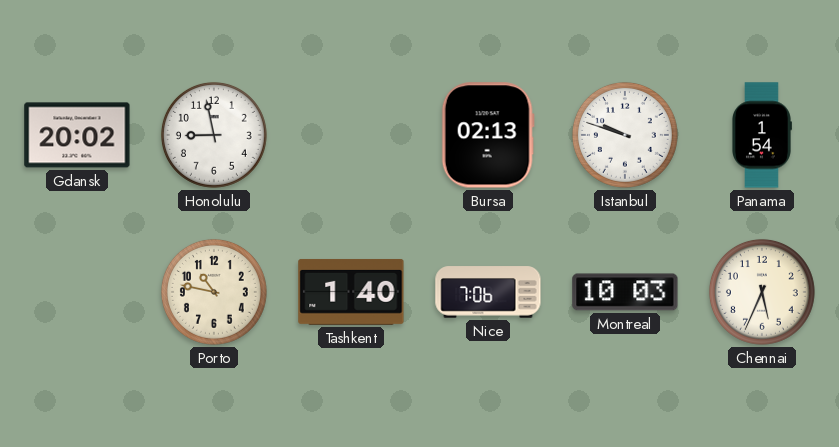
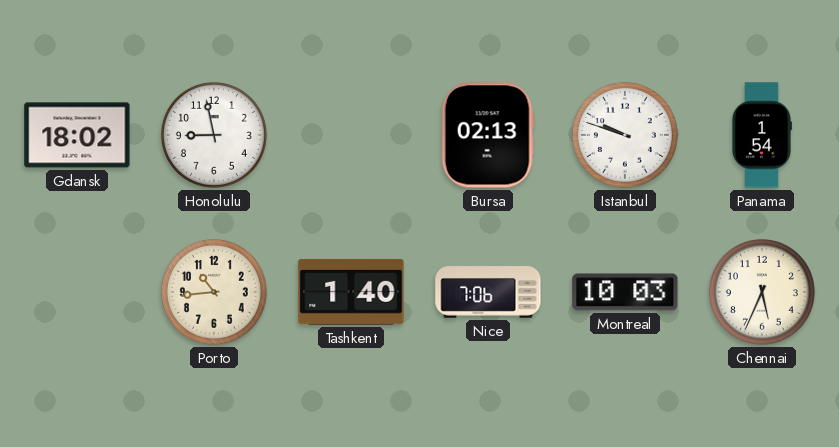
Gdansk: 20:02 -> 18:02
Porto: 10:47 -> 10:44
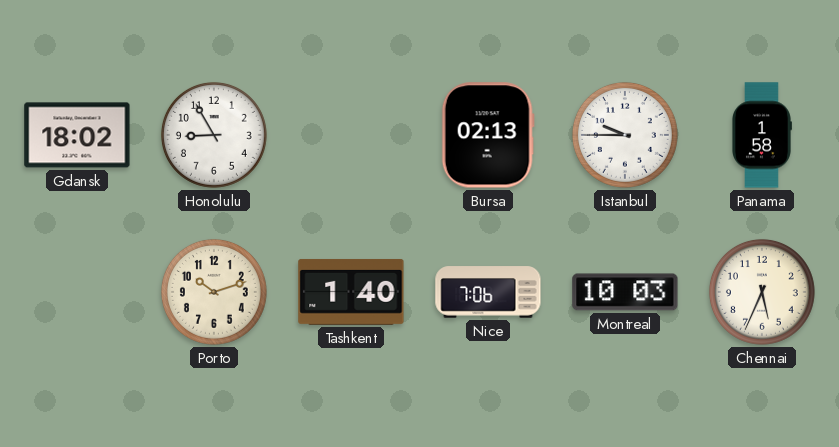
Honolulu: 8:58 -> 8:55
Istanbul: 9:48 -> 9:45
Panama: 1:54 -> 1:58
Porto: 10:44 -> 10:12
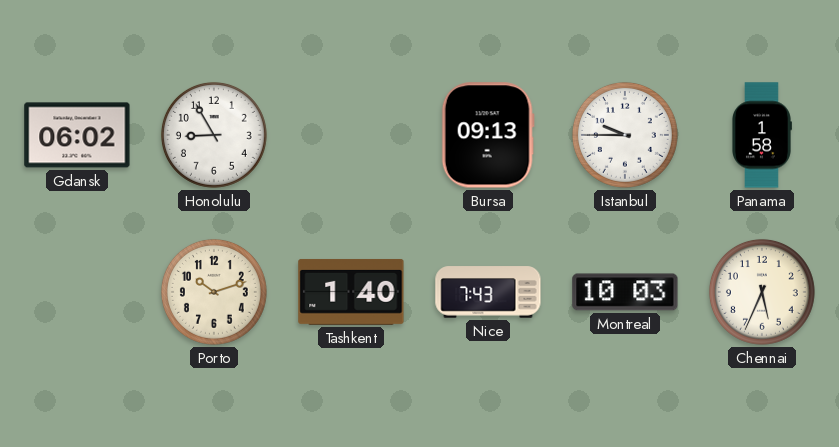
Gdansk: 18:02 -> 06:02
Bursa: 02:13 -> 09:13
Nice: 7:06 -> 7:43
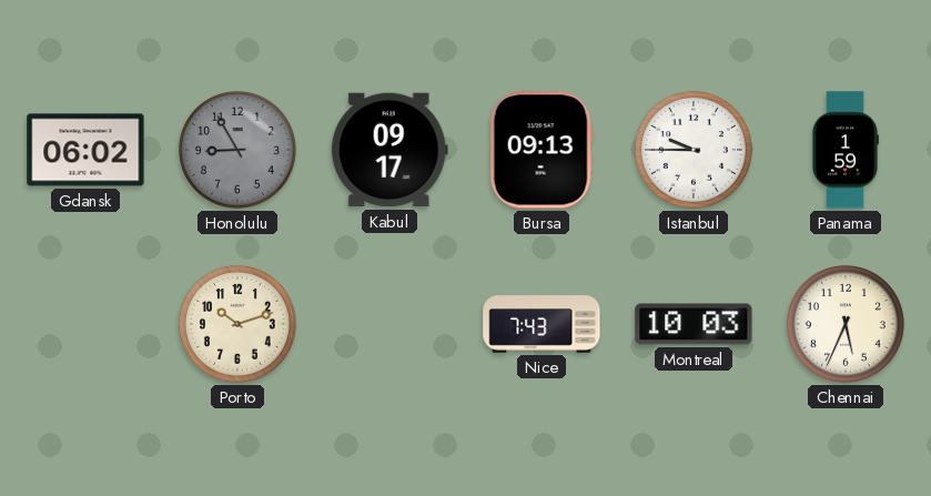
Honolulu dial: white -> grey
Kabul: none -> 09:17
Panama: 1:58 -> 1:59
Tashkent: 1:40 -> none
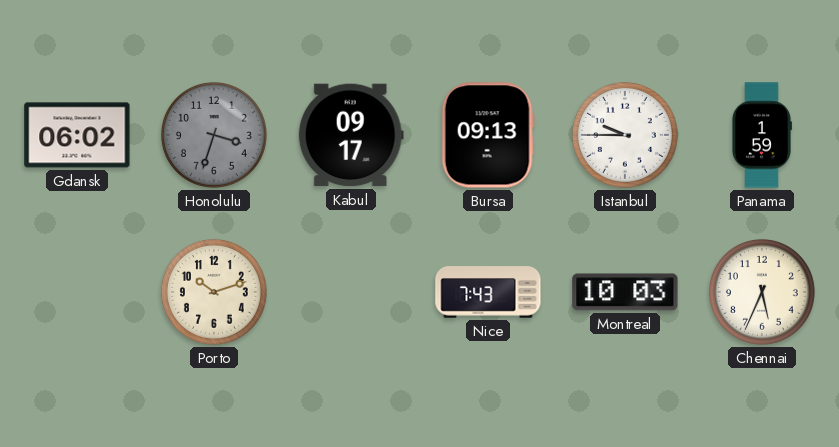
Honolulu: 8:55 -> 3:33
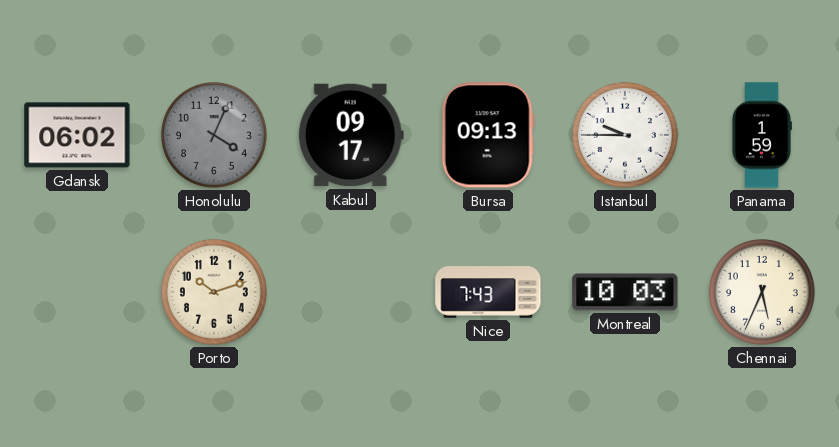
Honolulu: 3:33 -> 4:04
